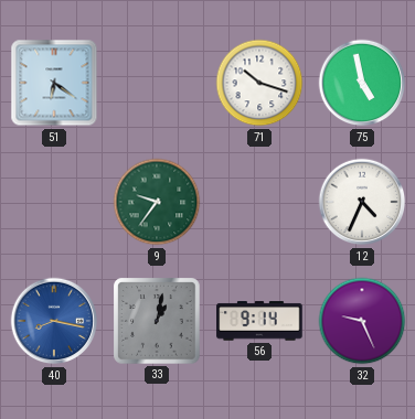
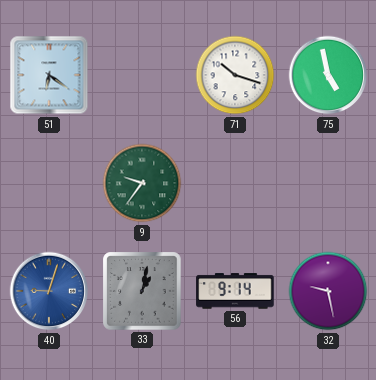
12: 4:34 -> none
40: 8:17 -> 9:03
32: 9:26 -> 9:28
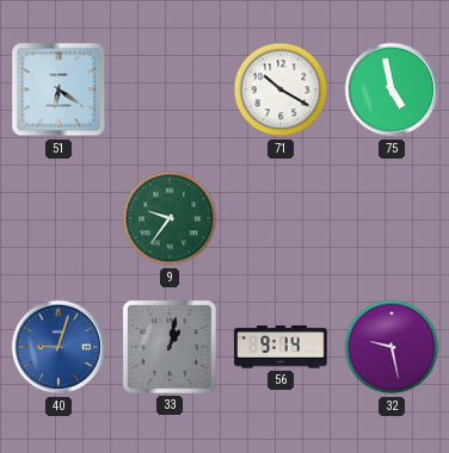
71: 10:18 -> 10:20
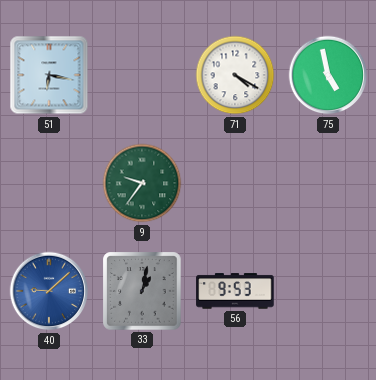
51: 6:21 -> 6:17
71: 10:20 -> 4:20
40: 9:03 -> 9:08
56: 9:14 -> 9:53
32: 9:28 -> none
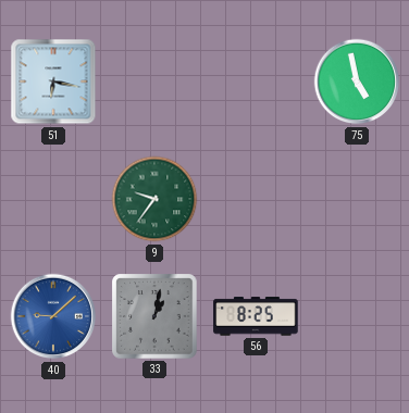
71: 4:20 -> none
56: 9:53 -> 8:25
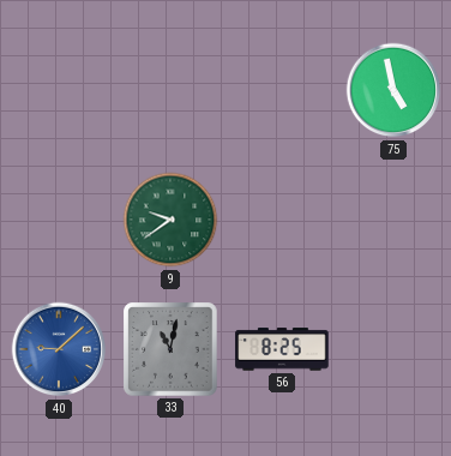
51: 6:17 -> none
9: 9:36 -> 9:39
33: 1:02 -> 11:02
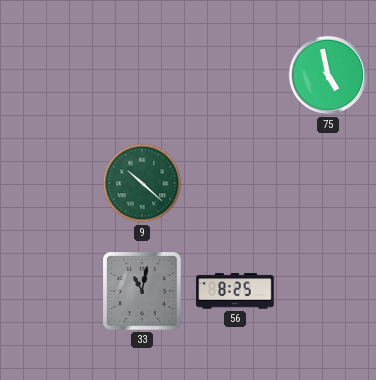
9: 9:39 -> 10:22
40: 9:08 -> none
